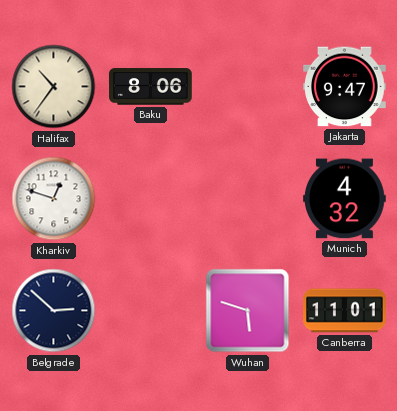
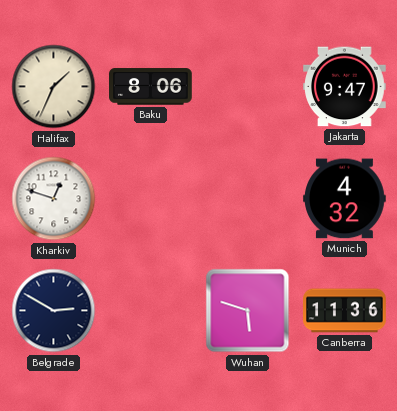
Halifax: 10:36 -> 1:34
Belgrade: 2:52 -> 2:50
Canberra: 11:01 -> 11:36
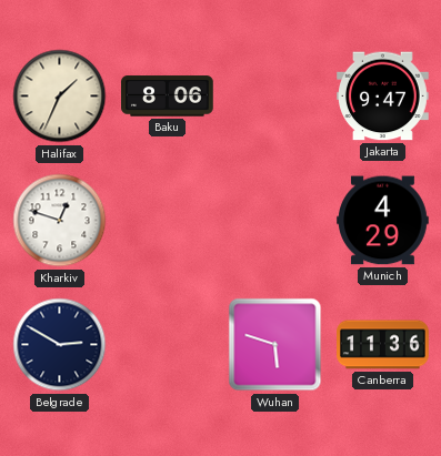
Munich: 4:32 -> 4:29
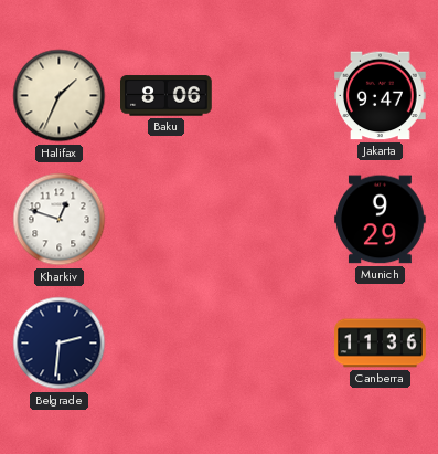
Munich: 4:29 -> 9:29
Belgrade: 2:50 -> 2:31
Wuhan: 5:48 -> none
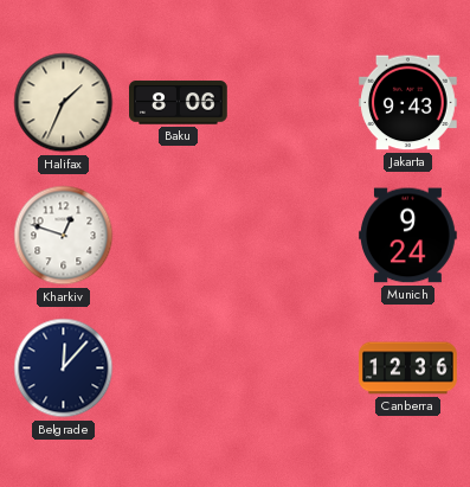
Jakarta: 9:47 -> 9:43
Munich: 9:29 -> 9:24
Belgrade: 2:31 -> 12:07
Canberra: 11:36 -> 12:36
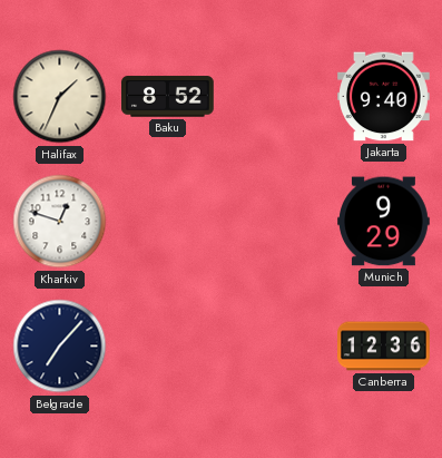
Baku: 8:06 -> 8:52
Jakarta: 9:43 -> 9:40
Munich: 9:24 -> 9:29
Belgrade: 12:07 -> 7:07
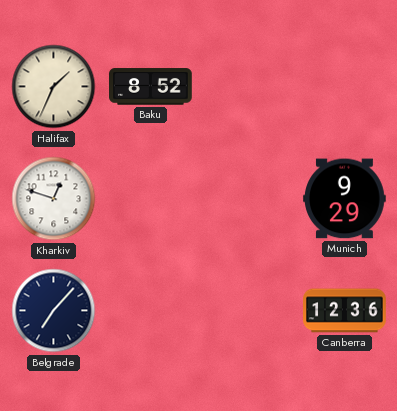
Jakarta: 9:40 -> none
